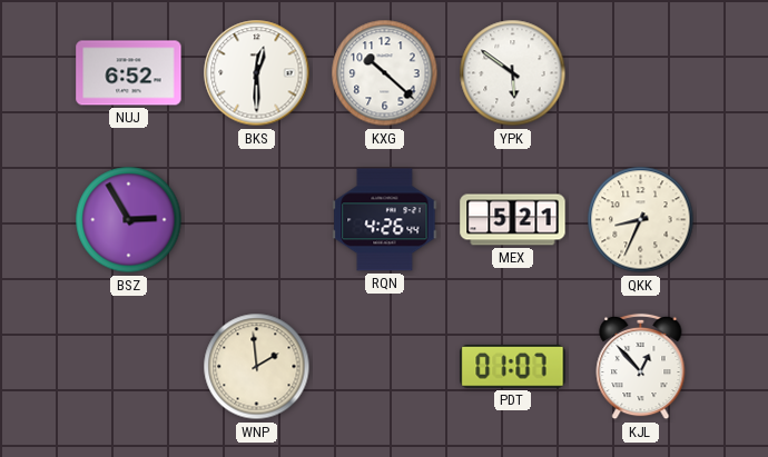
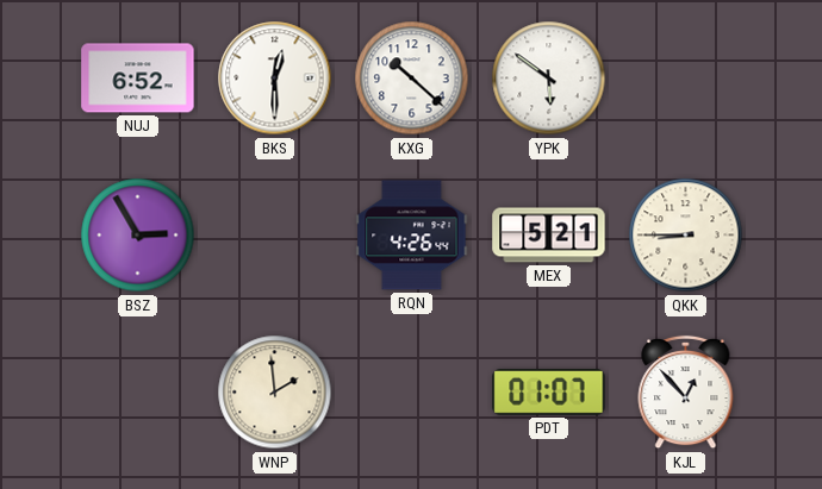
QKK: 8:34 -> 8:45
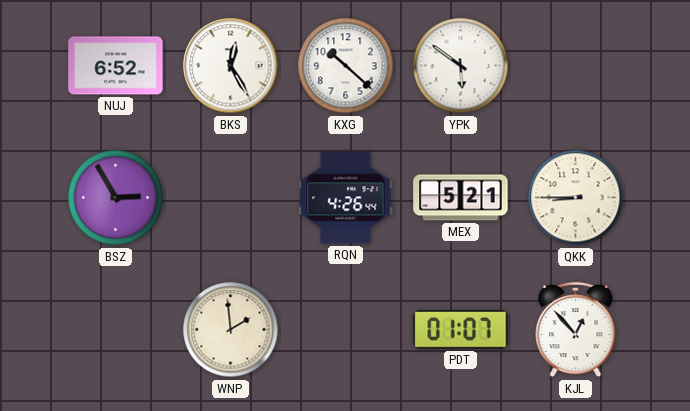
BKS: 12:30 -> 12:25
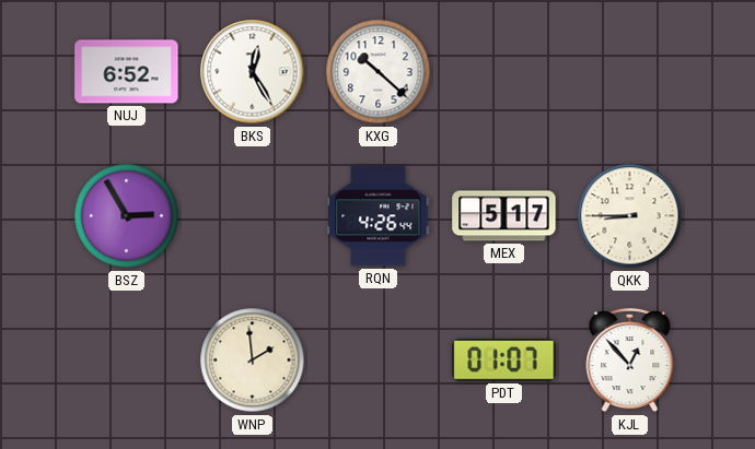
YPK: 5:51 -> none
MEX: 5:21 -> 5:17
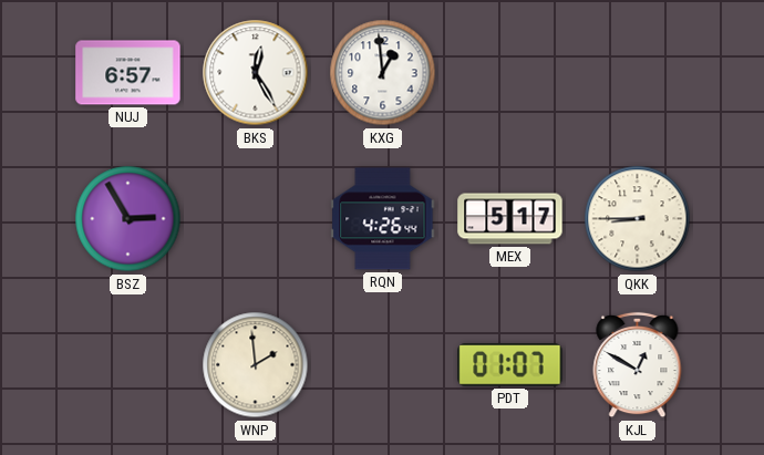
NUJ: 6:52 -> 6:57
KXG: 10:22 -> 12:59
KJL: 12:53 -> 12:50
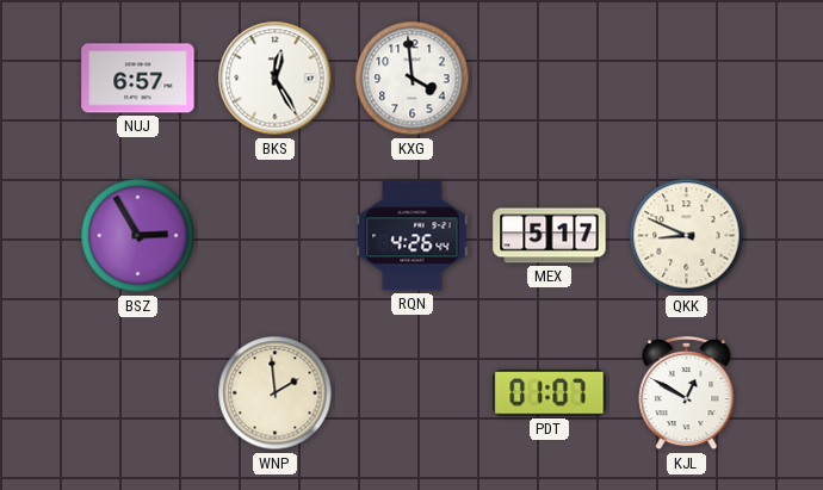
KXG: 12:59 -> 3:59
QKK: 8:45 -> 8:49
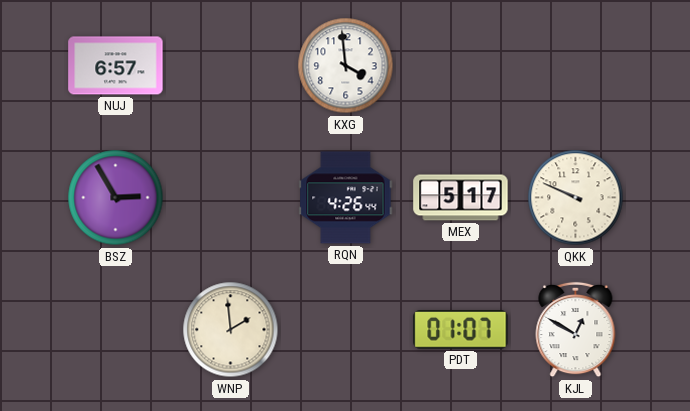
BKS: 12:25 -> none
QKK: 8:49 -> 9:49
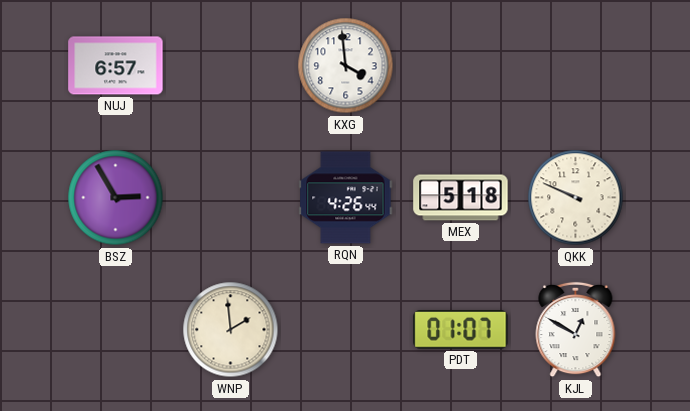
MEX: 5:17 -> 5:18
